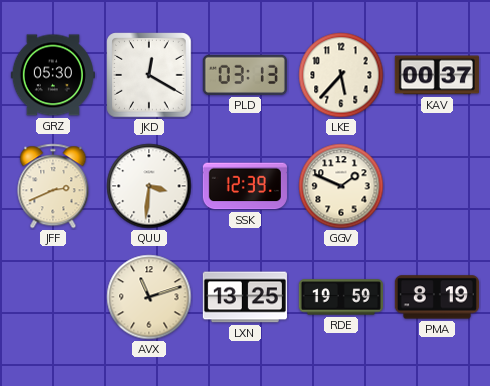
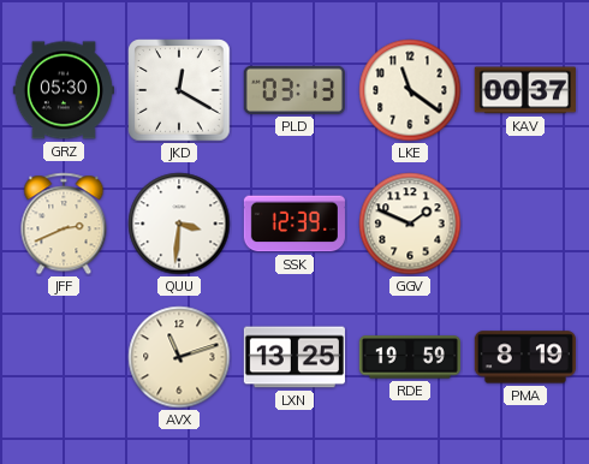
LKE: 5:37 -> 11:21
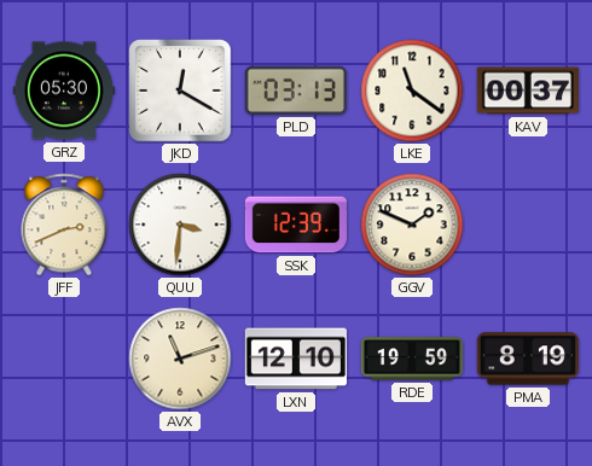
LXN: 13:25 -> 12:10
